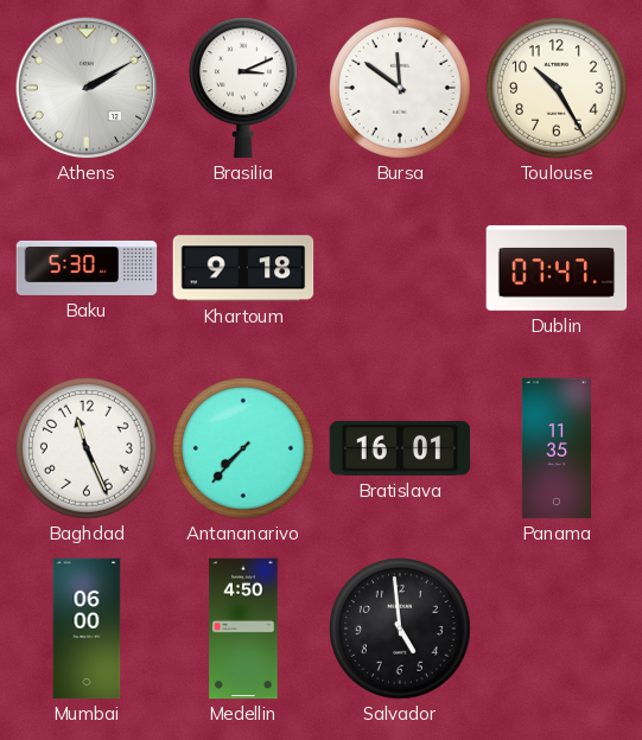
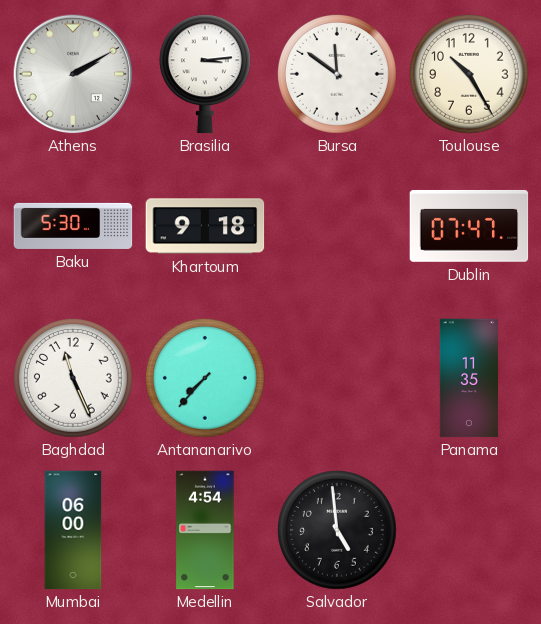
Brasilia: 3:11 -> 3:14
Bratislava: 16:01 -> none
Medellin: 4:50 -> 4:54
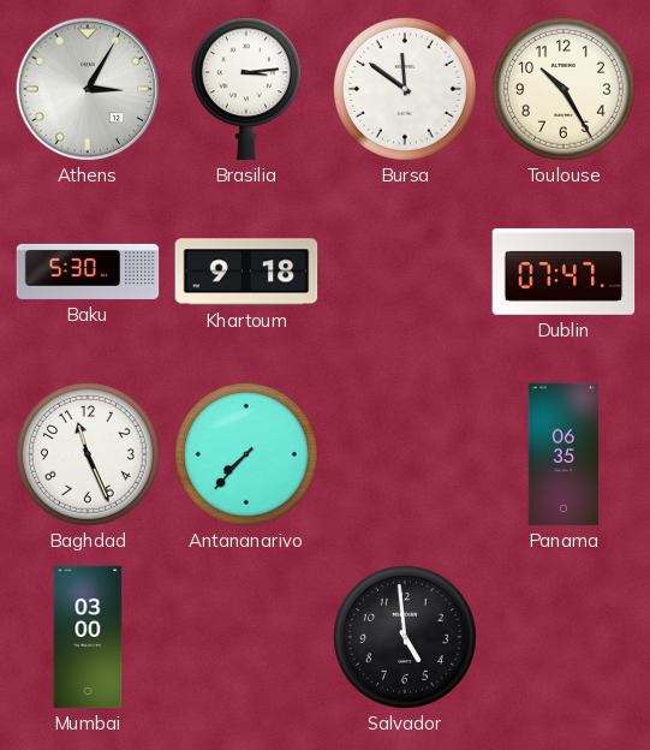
Athens: 2:10 -> 3:05
Panama: 11:35 -> 06:35
Mumbai: 06:00 -> 03:00
Medellin: 4:54 -> none
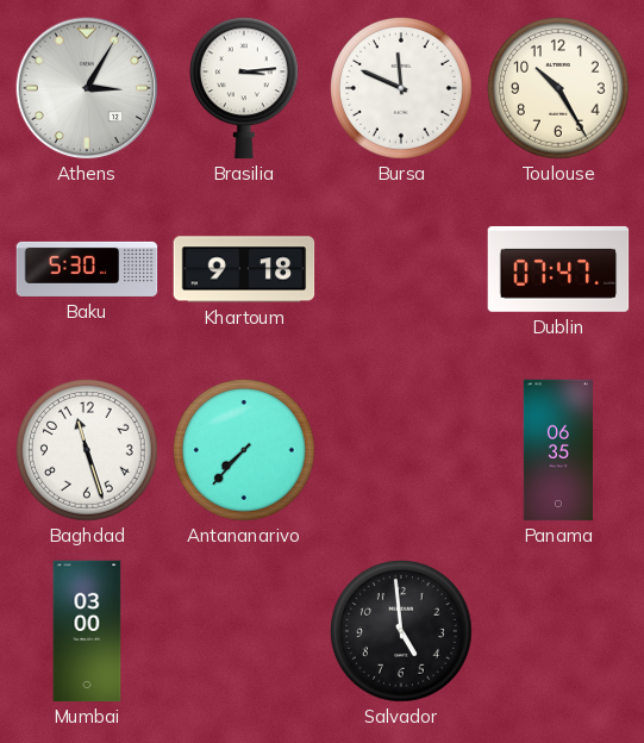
Bursa: 11:51 -> 11:49
Baghdad: 11:26 -> 11:27
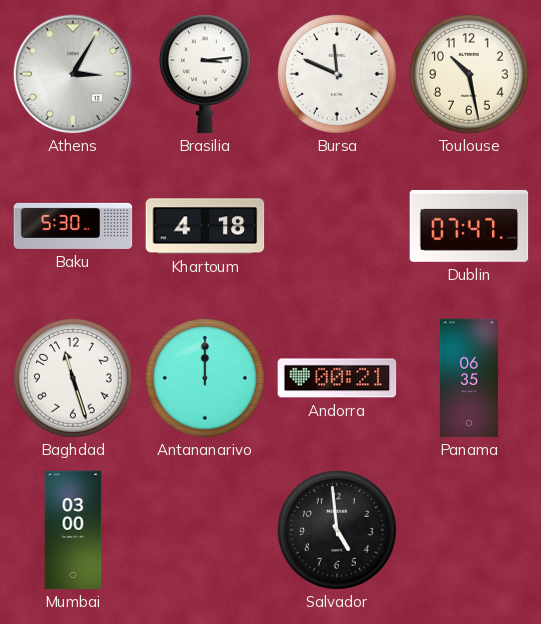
Toulouse: 10:25 -> 10:28
Khartoum: 9:18 -> 4:18
Antananarivo: 7:37 -> 12:00
Andorra: none -> 00:21
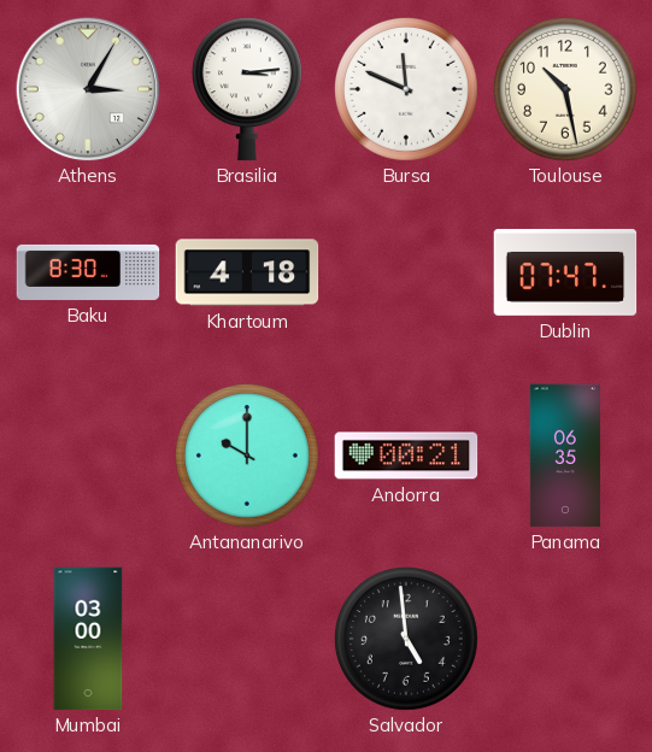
Baku: 5:30 -> 8:30
Baghdad: 11:27 -> none
Antananarivo: 12:00 -> 10:00
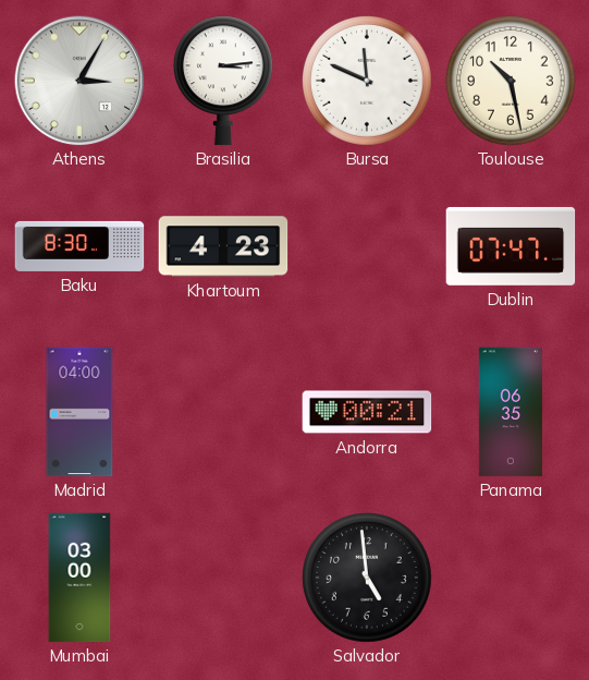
Khartoum: 4:18 -> 4:23
Madrid: none -> 04:00
Antananarivo: 10:00 -> none
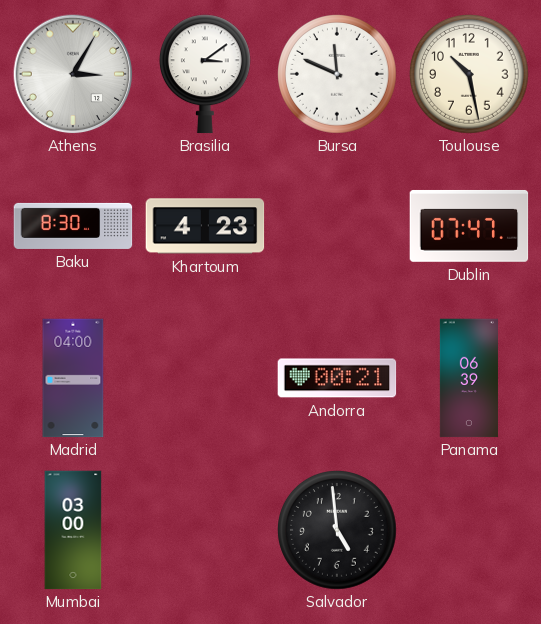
Brasilia: 3:14 -> 3:09
Panama: 06:35 -> 06:39
